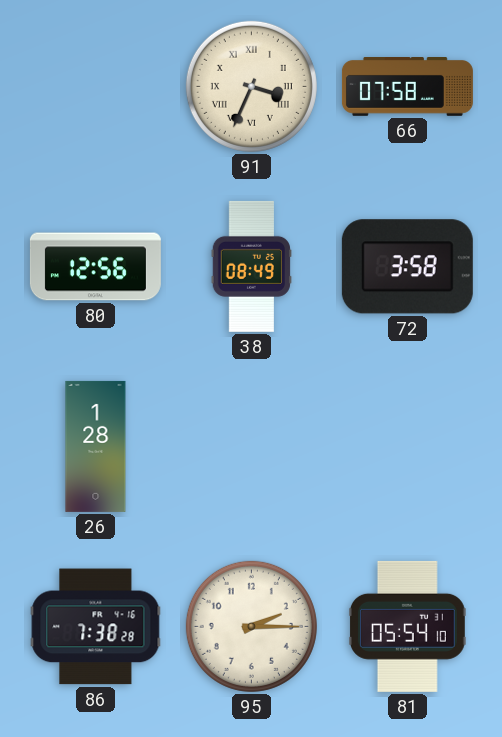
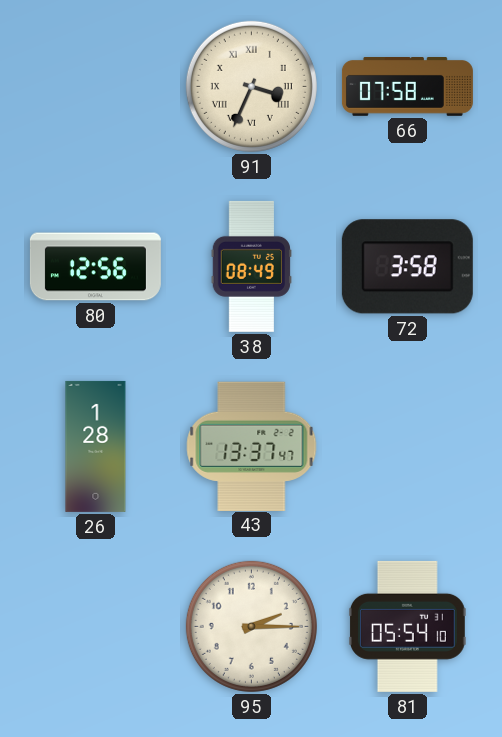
43: none -> 13:37
86: 7:38 -> none
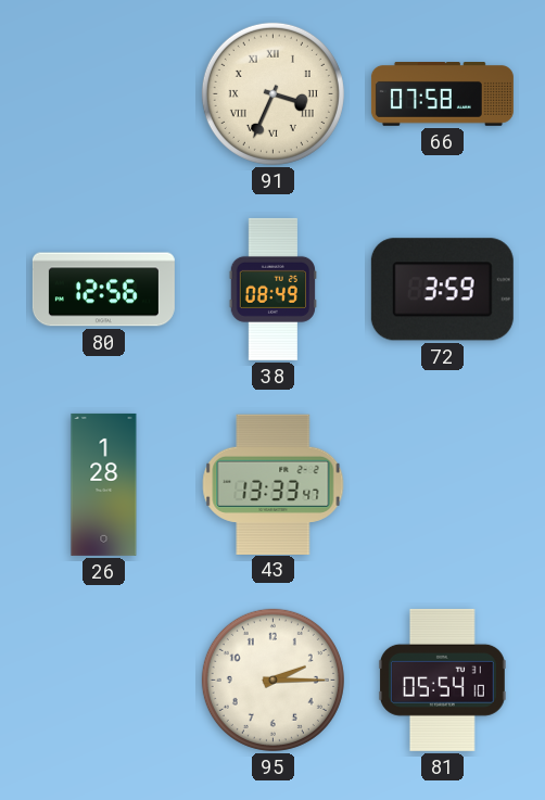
72: 3:58 -> 3:59
43: 13:37 -> 13:33
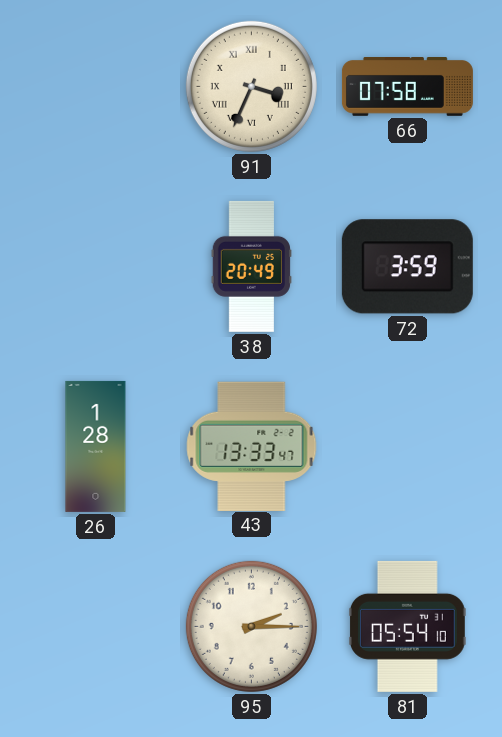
80: 12:56 -> none
38: 08:49 -> 20:49
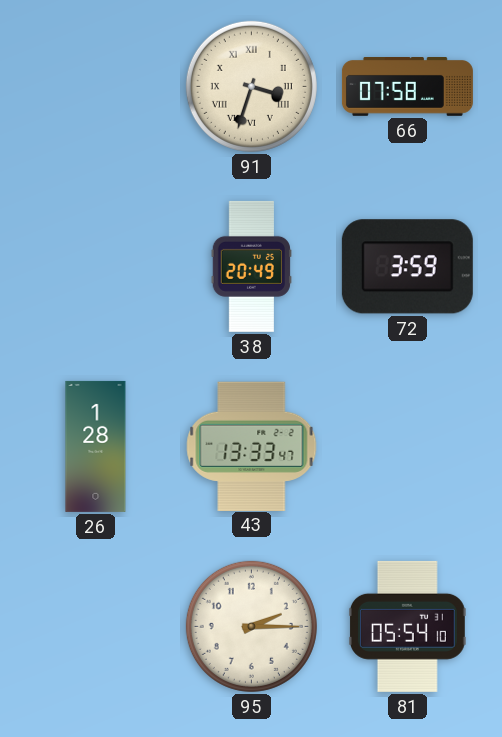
91: 3:34 -> 3:33
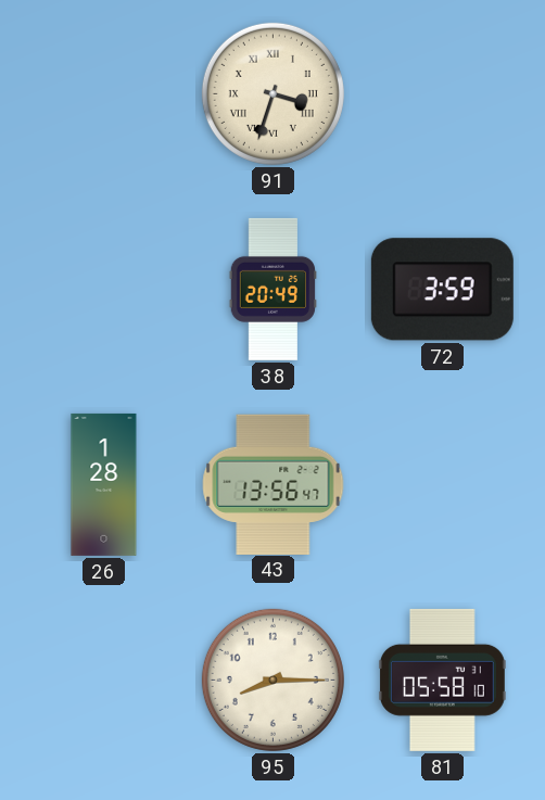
66: 07:58 -> none
43: 13:33 -> 13:56
95: 2:15 -> 8:15
81: 05:54 -> 05:58
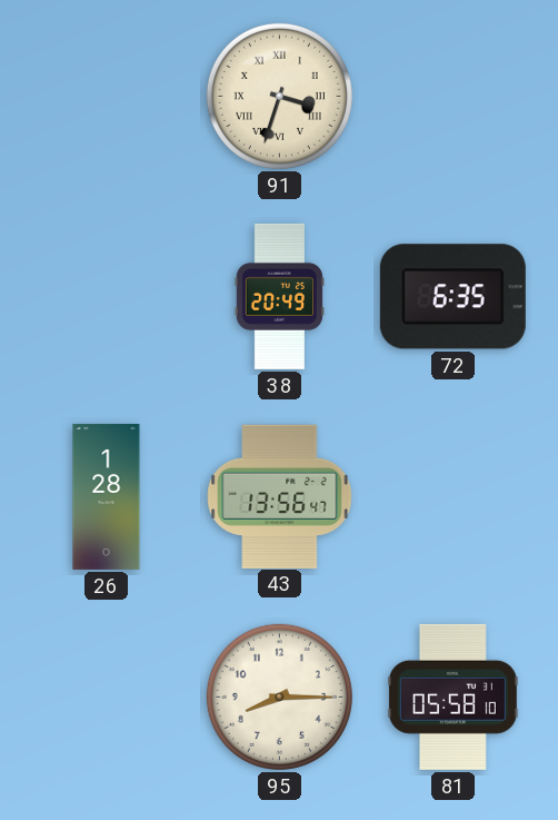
72: 3:59 -> 6:35
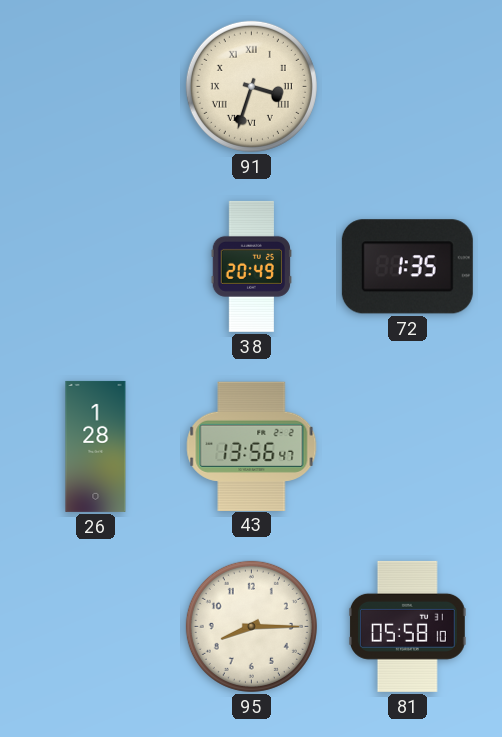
72: 6:35 -> 1:35
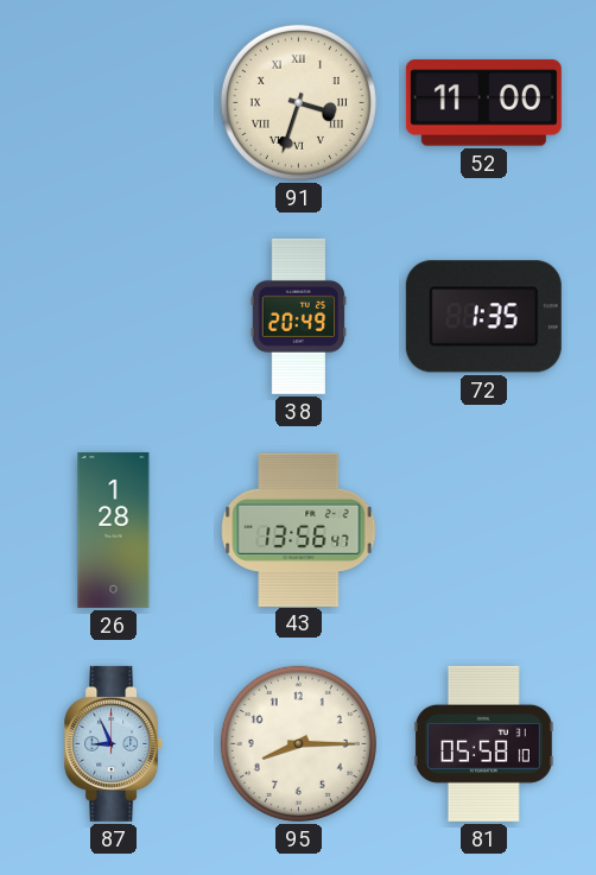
52: none -> 11:00
87: none -> 8:56
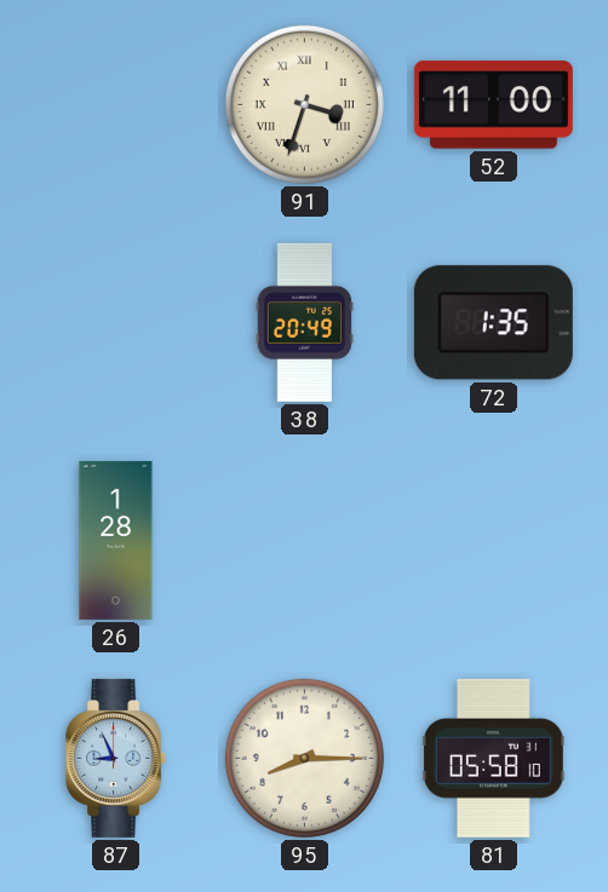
43: 13:56 -> none
